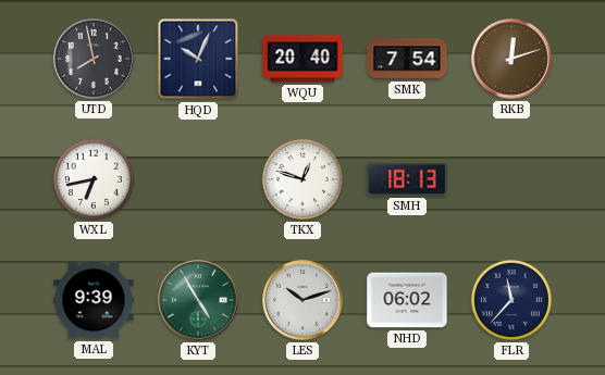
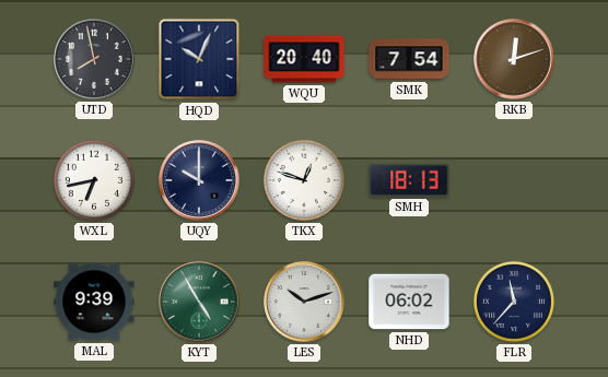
UQY: none -> 10:00
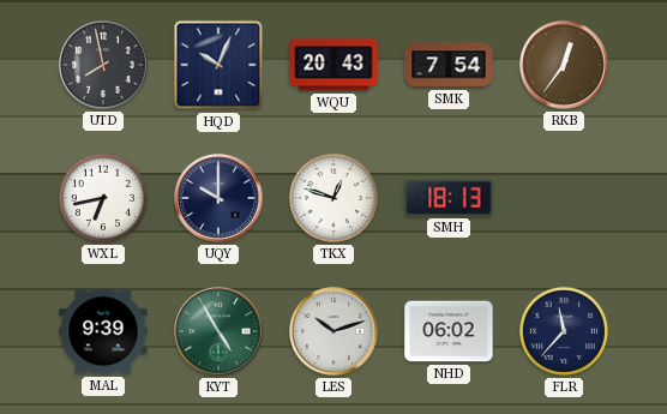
WQU: 20:40 -> 20:43
RKB: 12:12 -> 12:36
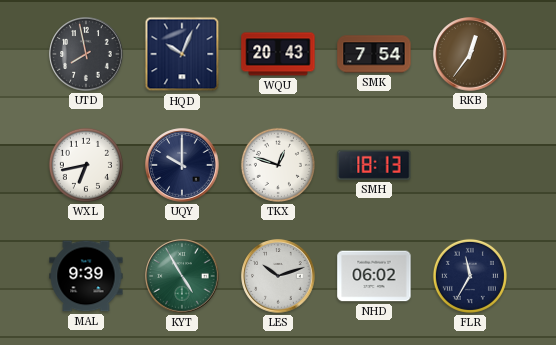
FLR: 11:37 -> 11:35
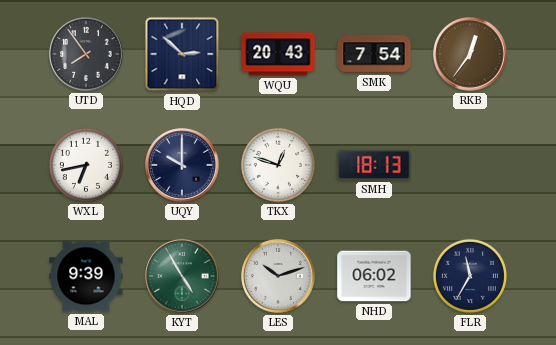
UTD: 7:58 -> 7:54
HQD: 10:04 -> 2:52
